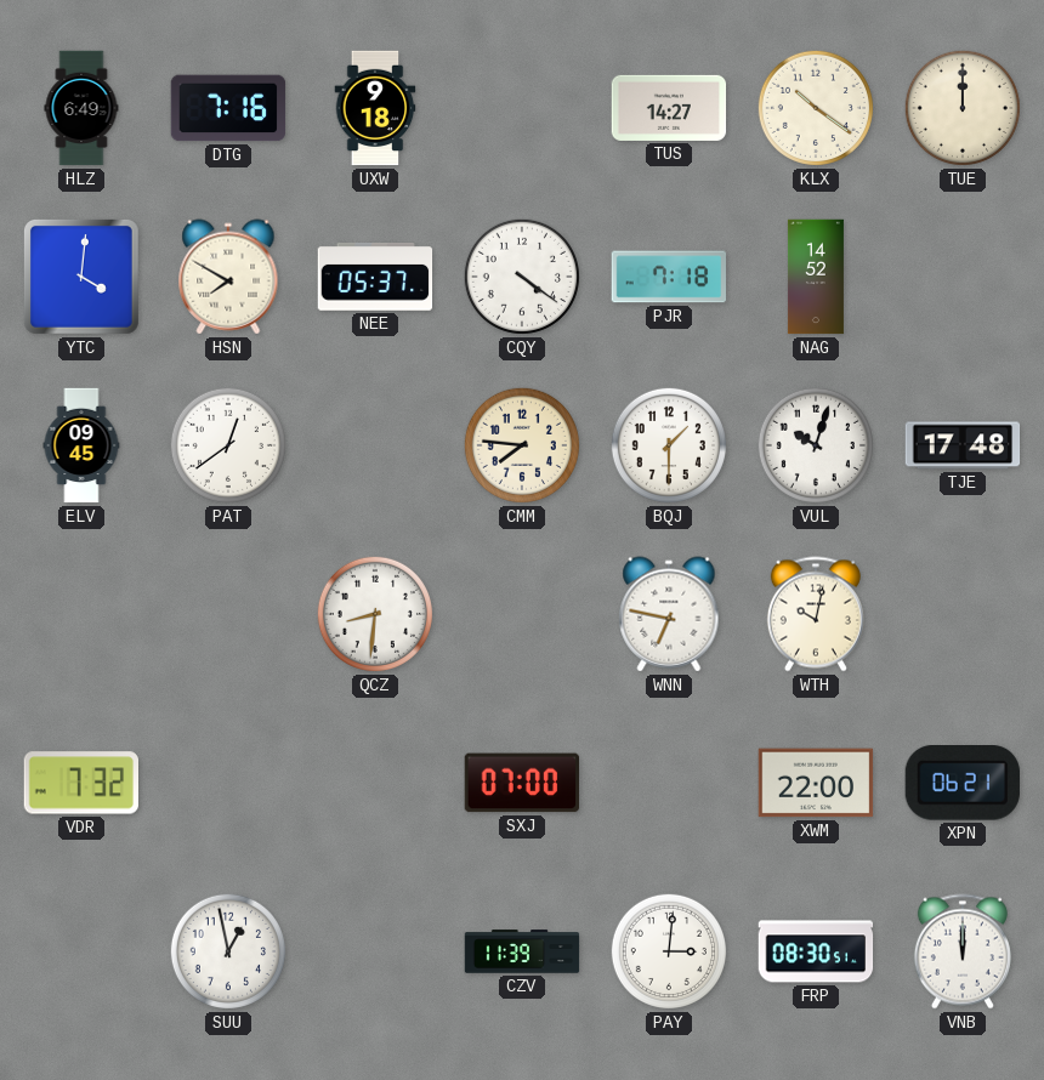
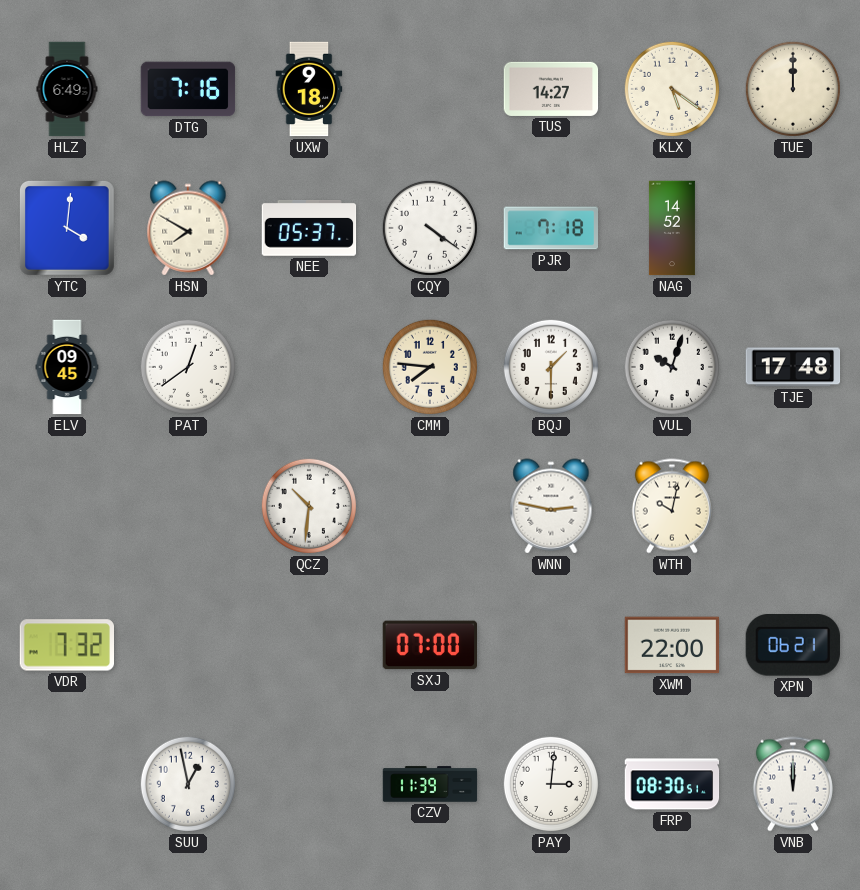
KLX: 10:21 -> 5:21
QCZ: 8:31 -> 10:31
WNN: 6:47 -> 2:47
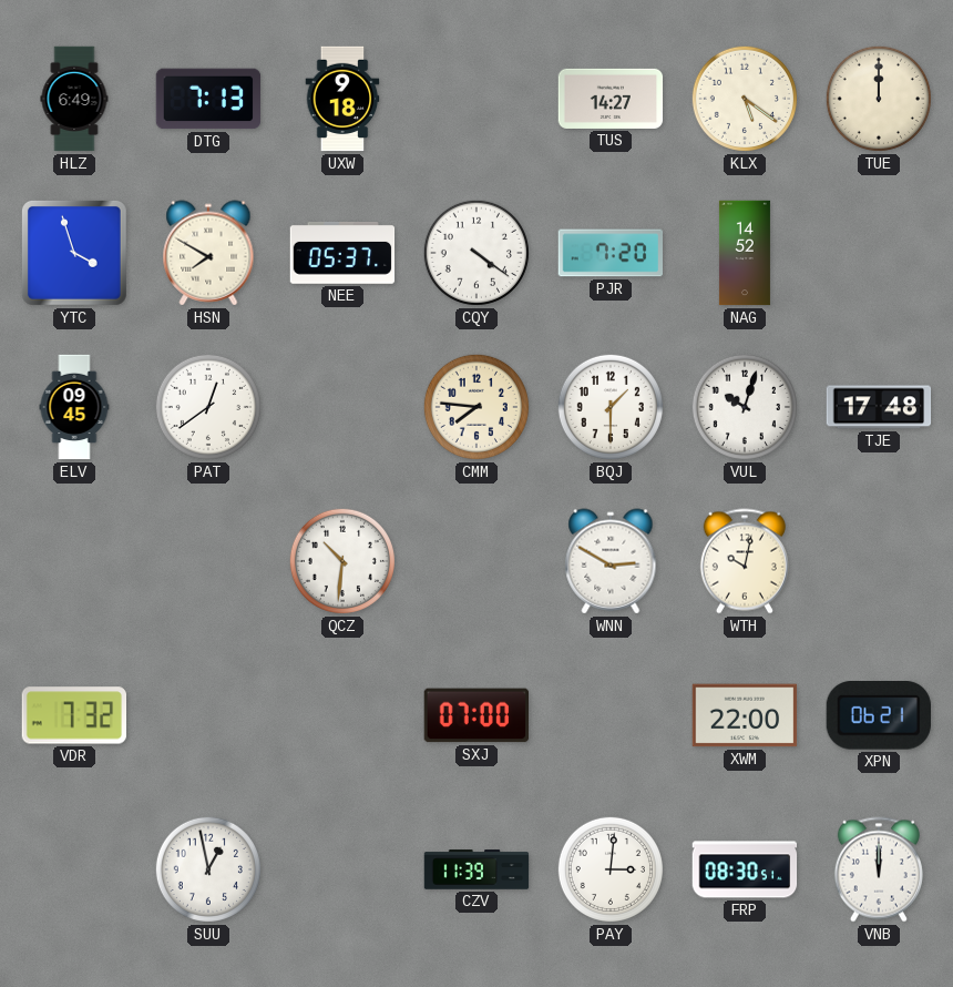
DTG: 7:16 -> 7:13
YTC: 4:01 -> 3:57
PJR: 7:18 -> 7:20
WNN: 2:47 -> 2:50
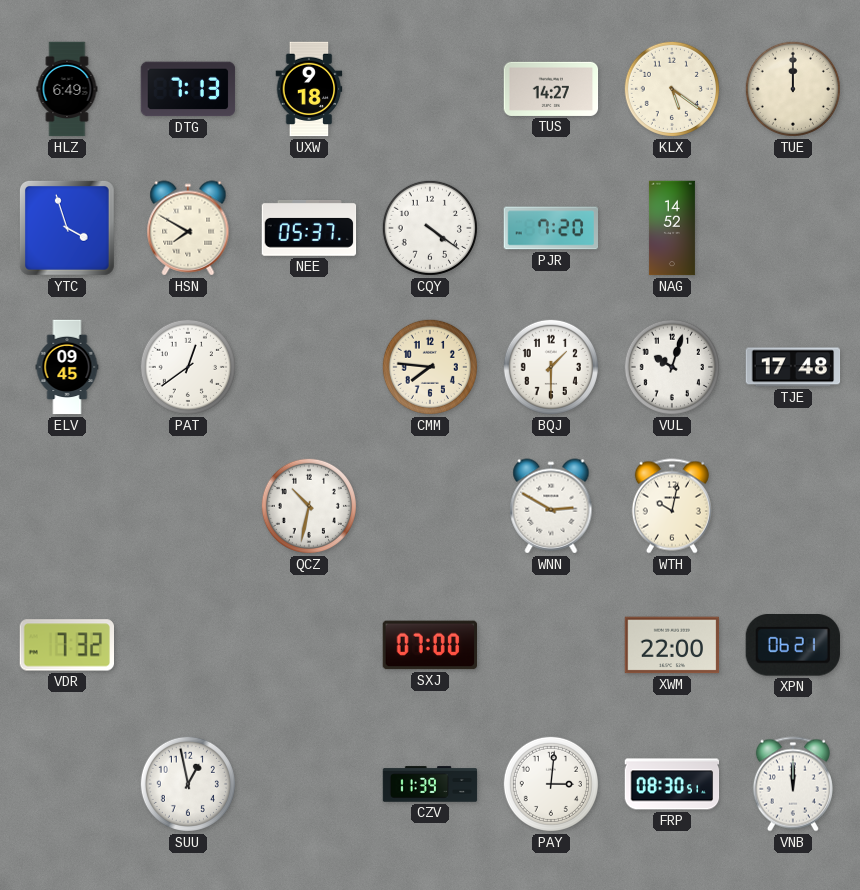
QCZ: 10:31 -> 10:32
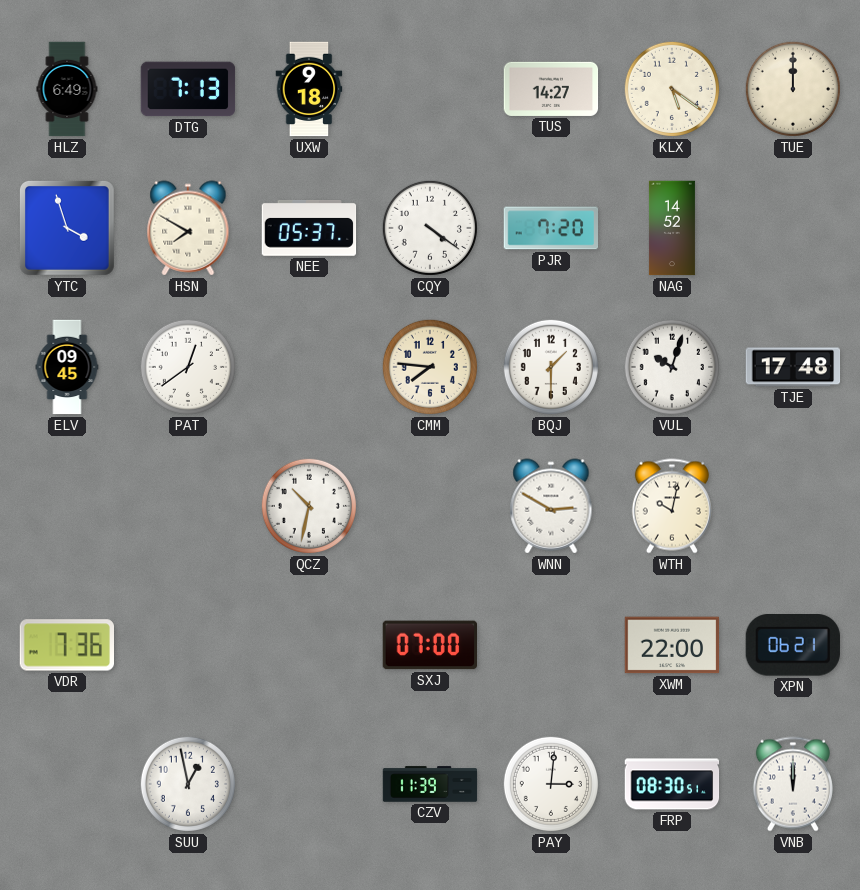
VDR: 7:32 -> 7:36
